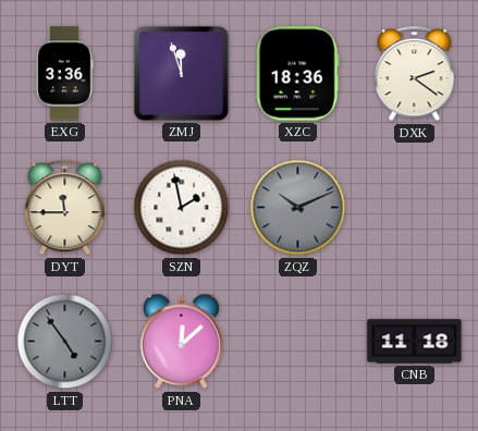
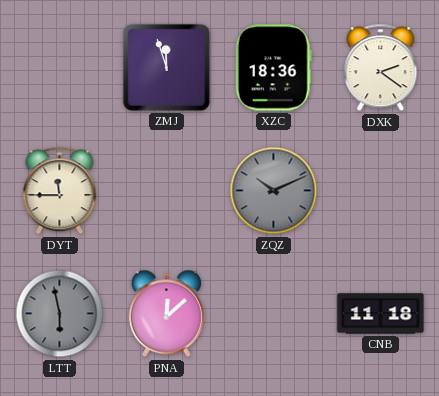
EXG: 3:36 -> none
SZN: 1:58 -> none
LTT: 4:54 -> 5:58
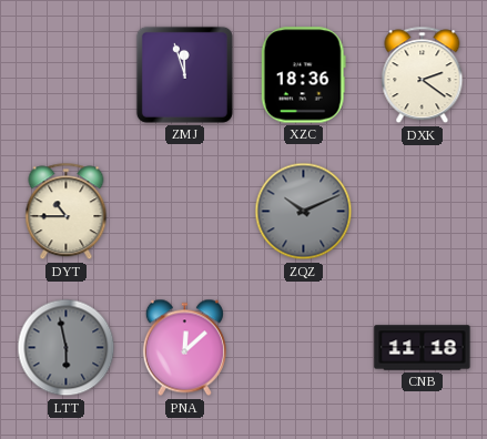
DYT: 11:45 -> 10:45
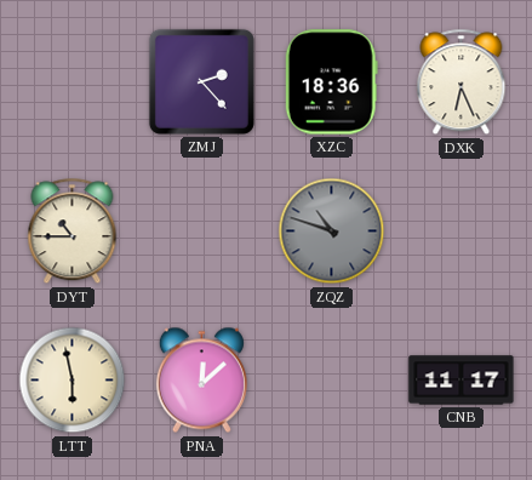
ZMJ: 11:57 -> 2:23
DXK: 2:21 -> 6:26
ZQZ: 10:11 -> 10:48
LTT dial: grey -> cream
CNB: 11:18 -> 11:17
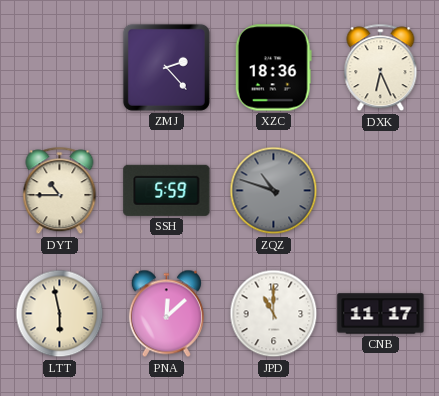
SSH: none -> 5:59
JPD: none -> 11:00
